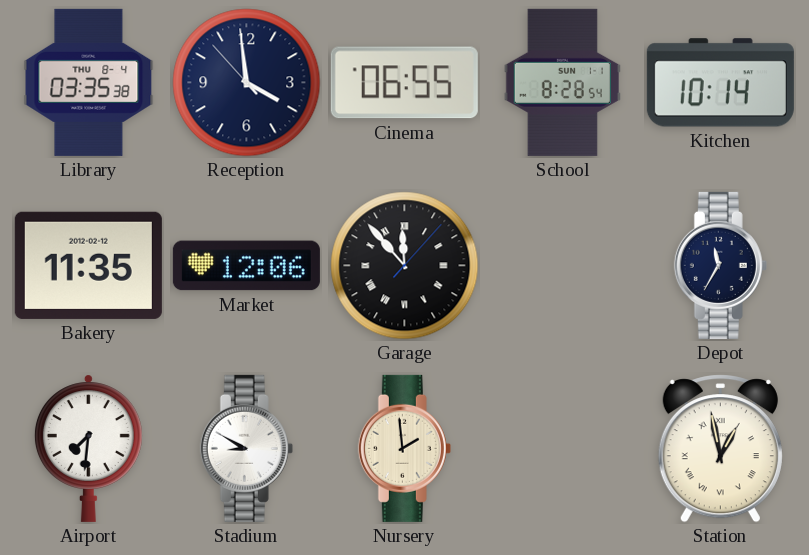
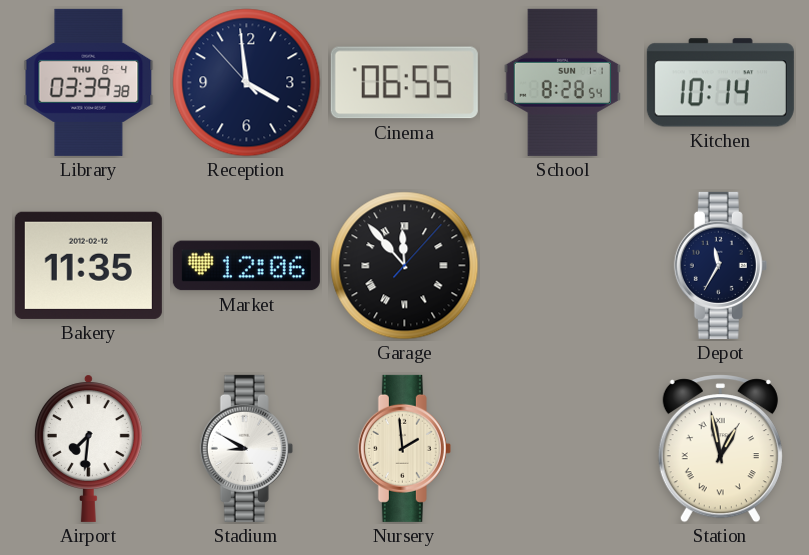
Library: 03:35 -> 03:39
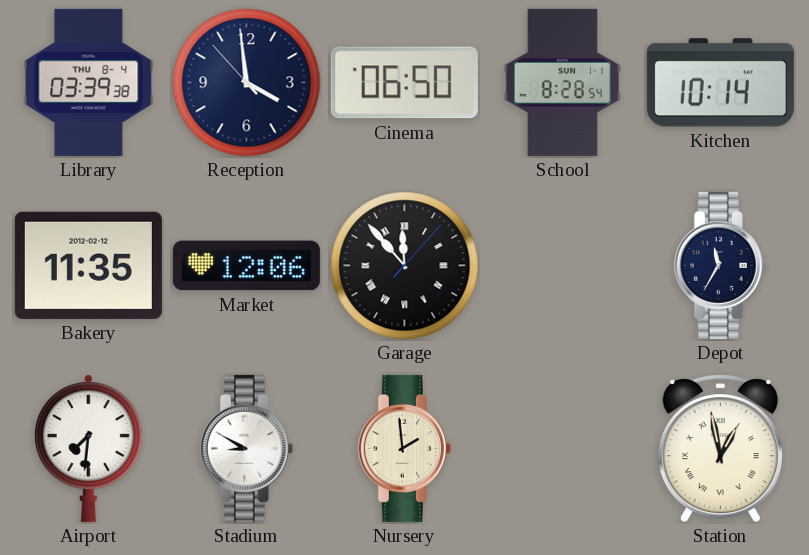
Cinema: 06:55 -> 06:50
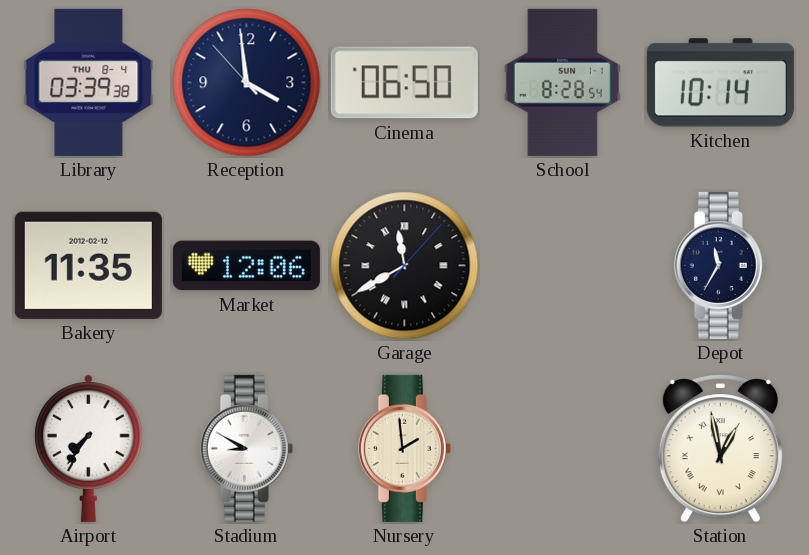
Garage: 11:53 -> 11:40
Airport: 7:31 -> 7:36
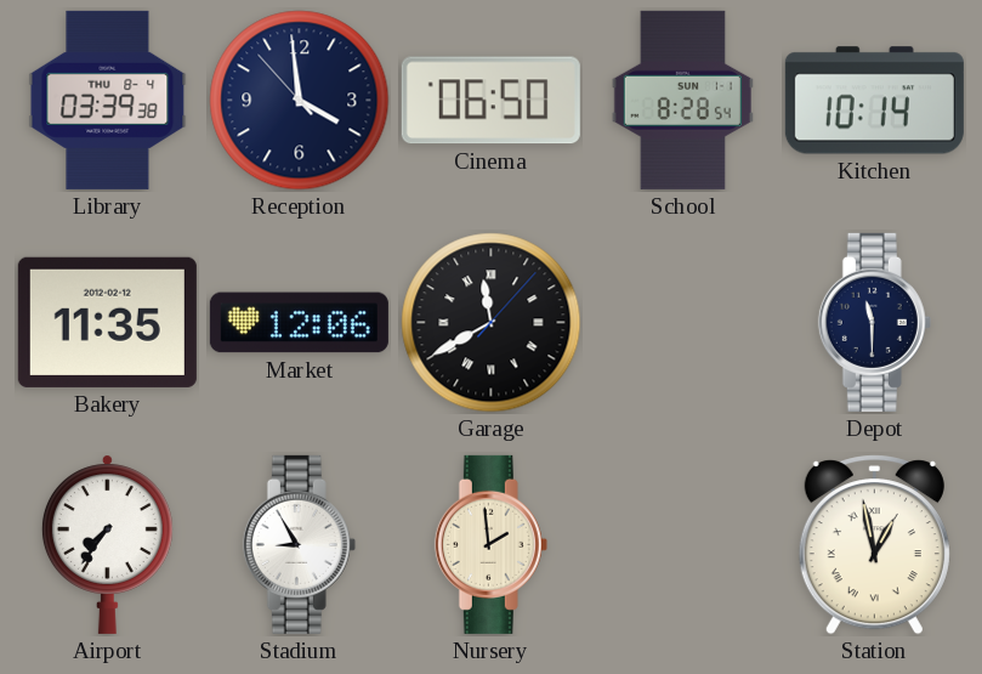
Depot: 11:35 -> 11:30
Stadium: 8:50 -> 8:55
